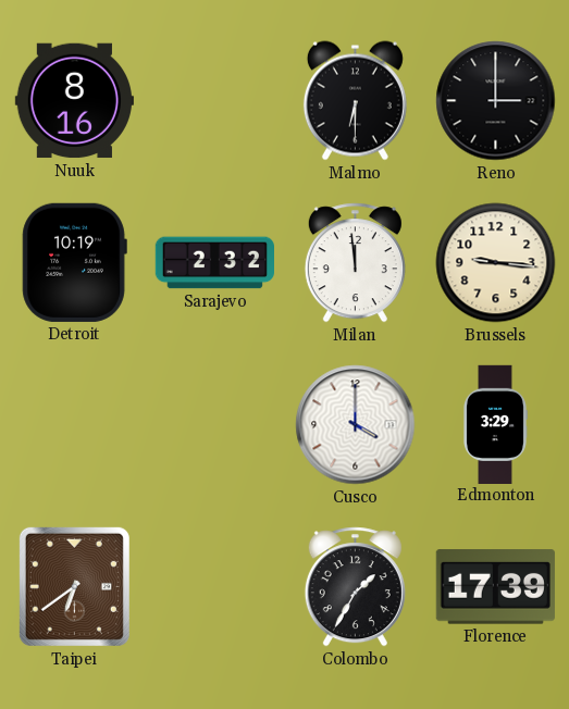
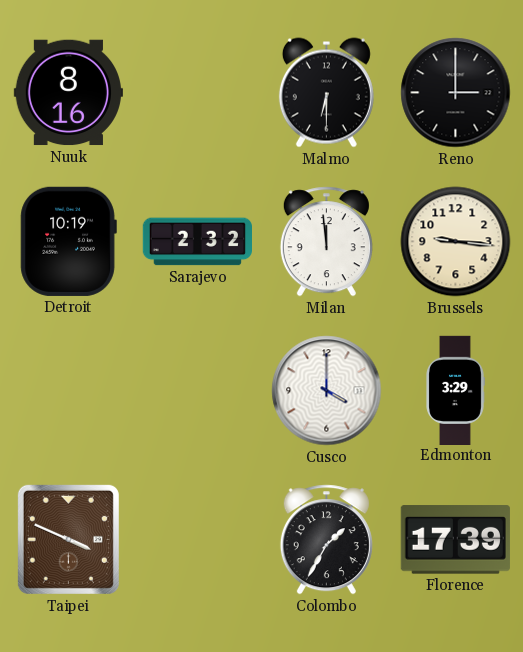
Taipei: 6:39 -> 3:49
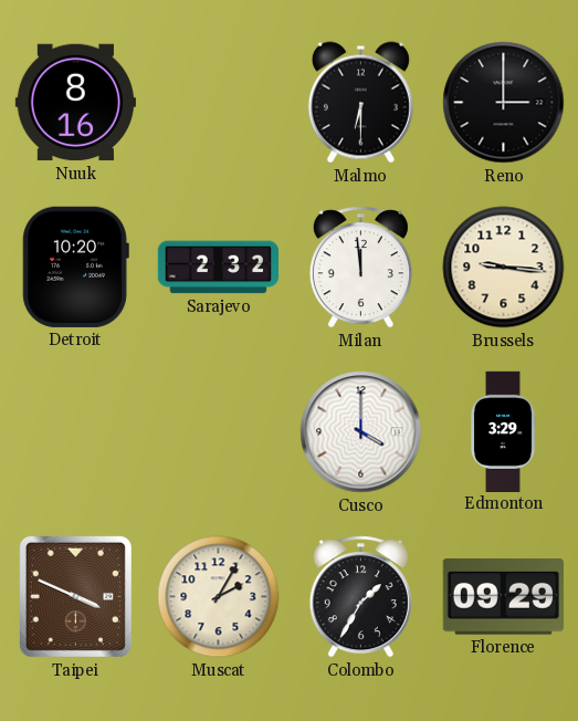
Detroit: 10:19 -> 10:20
Muscat: none -> 2:05
Florence: 17:39 -> 09:29
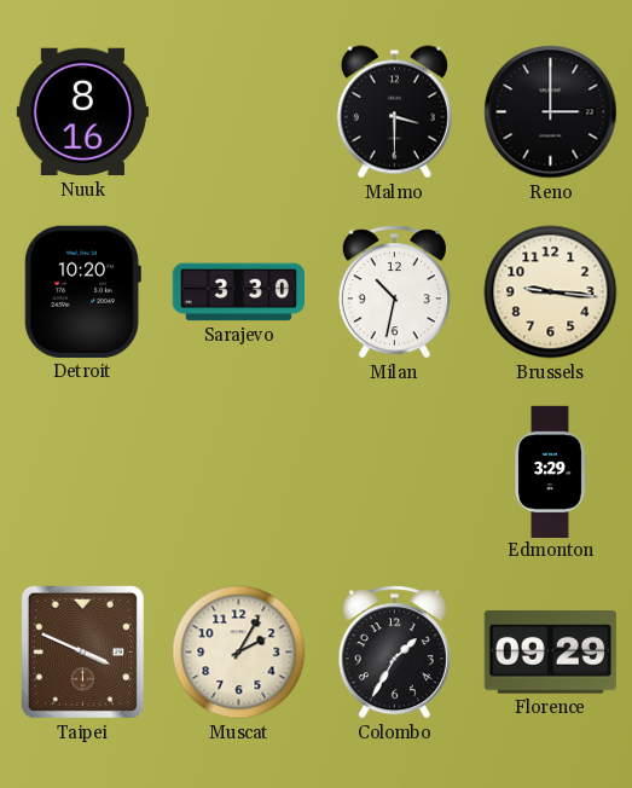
Malmo: 6:30 -> 3:30
Sarajevo: 2:32 -> 3:30
Milan: 11:59 -> 10:32
Cusco: 4:00 -> none
